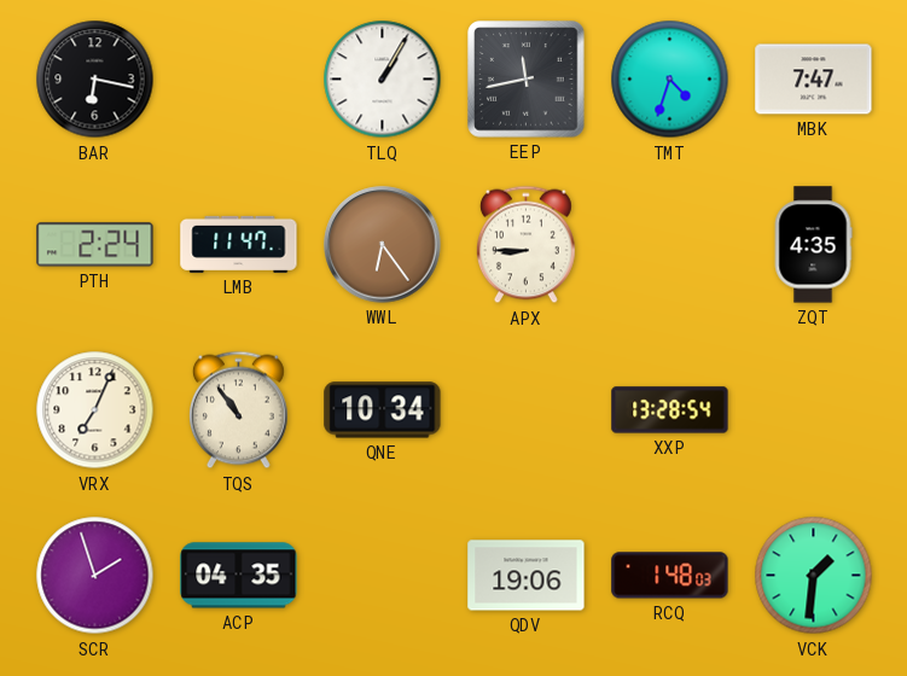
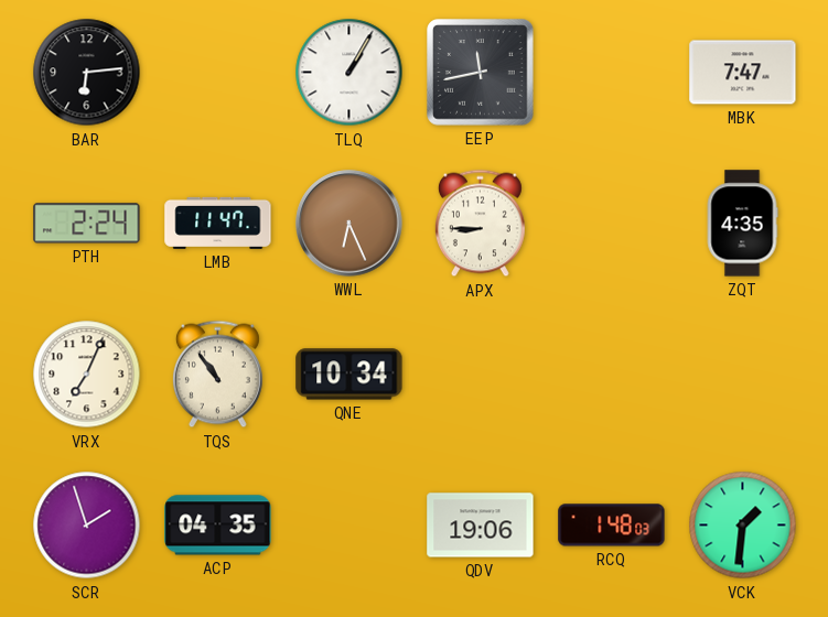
BAR: 6:17 -> 6:14
TMT: 4:33 -> none
WWL: 6:24 -> 6:26
XXP: 13:28 -> none
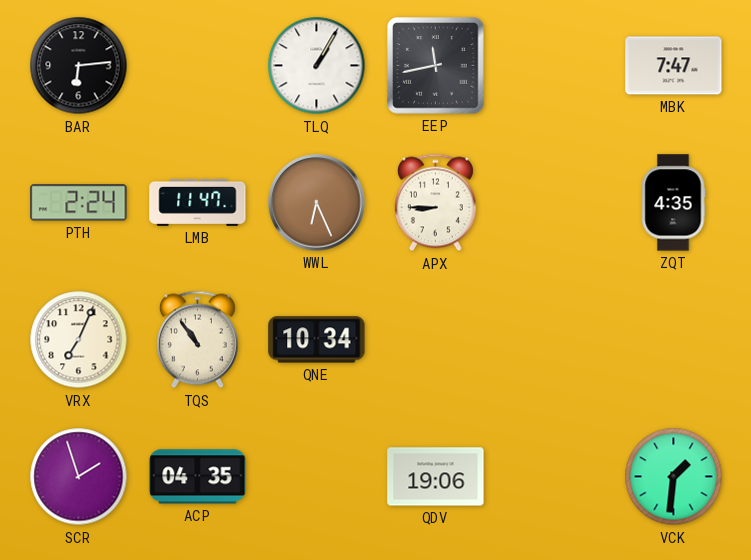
RCQ: 1:48 -> none
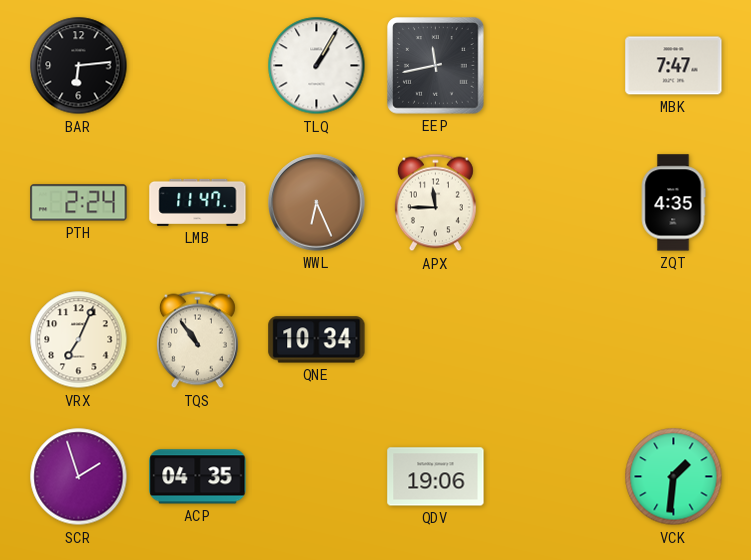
APX: 8:45 -> 11:45
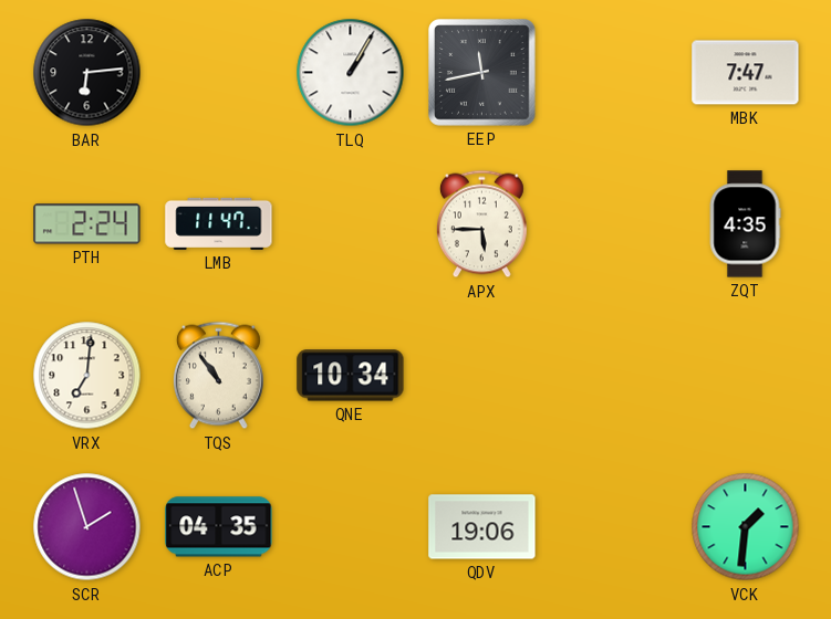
WWL: 6:26 -> none
APX: 11:45 -> 5:45
VRX: 7:04 -> 7:01
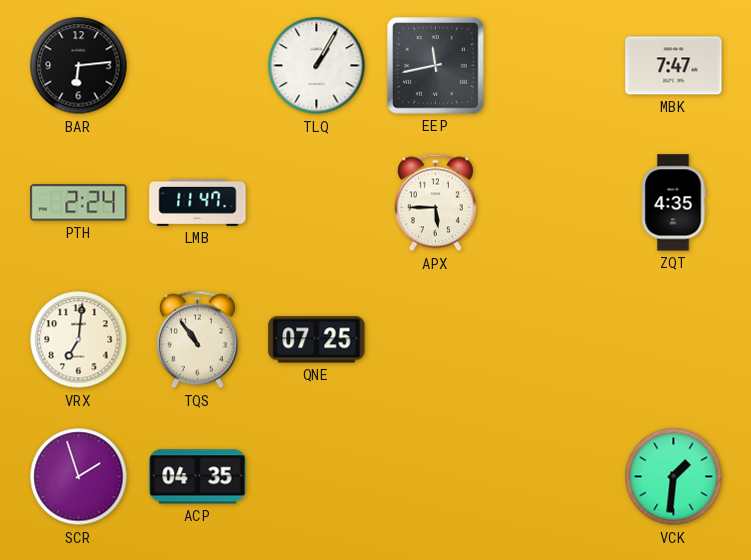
QNE: 10:34 -> 07:25
QDV: 19:06 -> none
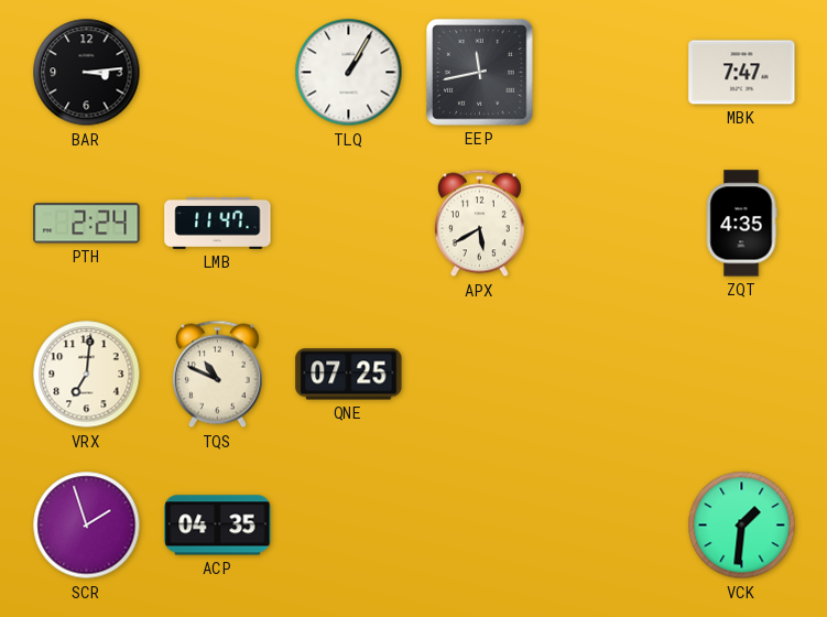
BAR: 6:14 -> 3:14
APX: 5:45 -> 5:40
TQS: 10:54 -> 10:49
